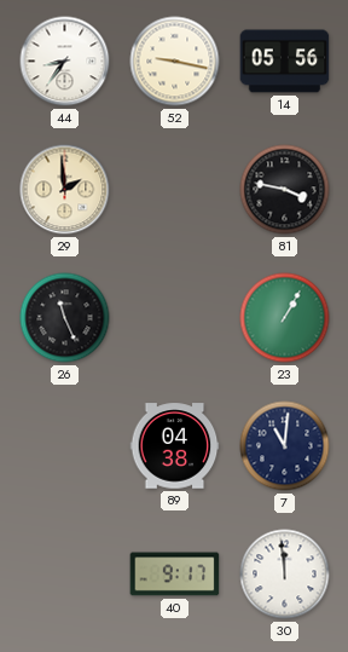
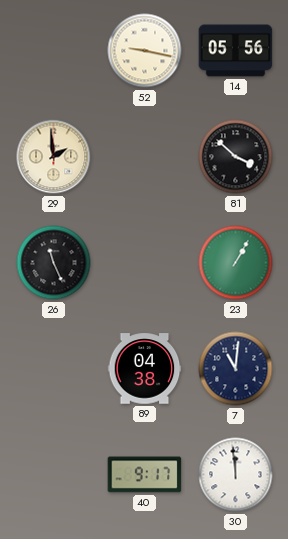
44: 8:36 -> none
81: 3:47 -> 3:52
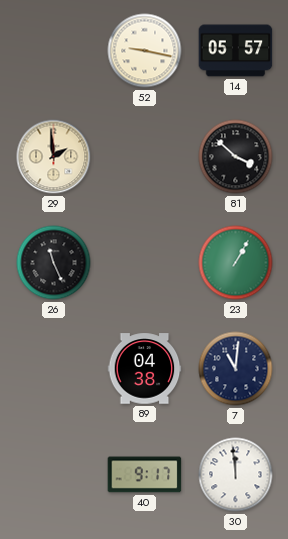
14: 05:56 -> 05:57
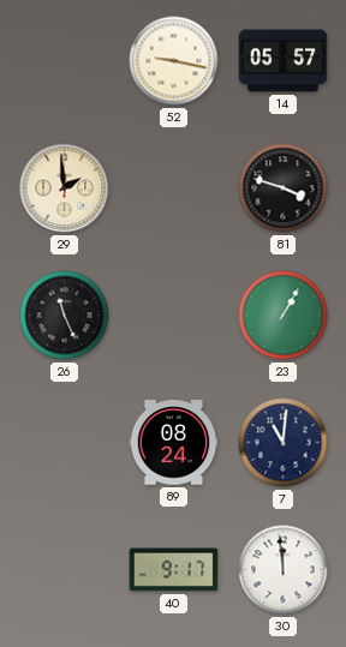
81: 3:52 -> 3:48
89: 04:38 -> 08:24
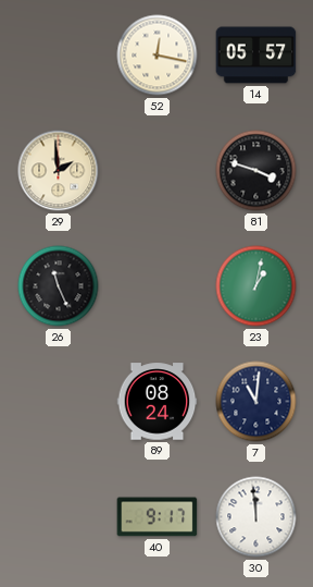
52: 9:17 -> 12:17
23: 1:05 -> 1:02
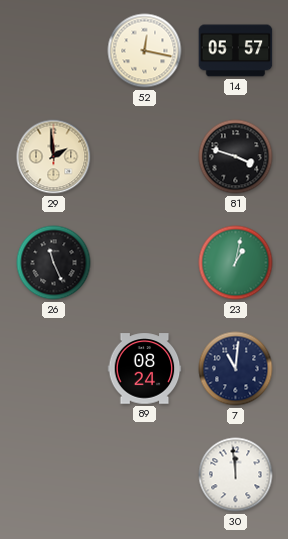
40: 9:17 -> none
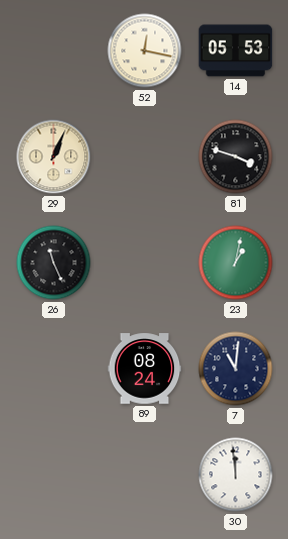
14: 05:57 -> 05:53
29: 1:59 -> 1:04
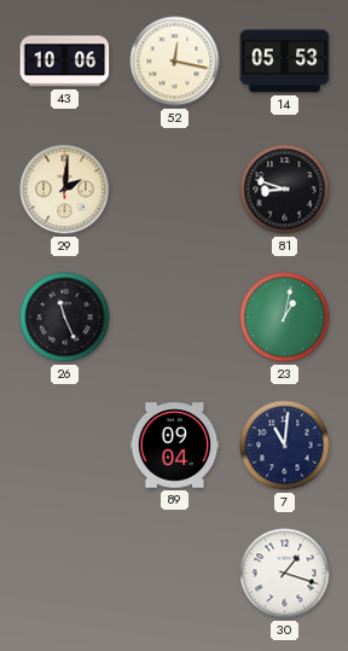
43: none -> 10:06
29: 1:04 -> 2:01
81: 3:48 -> 8:48
89: 08:24 -> 09:04
30: 11:59 -> 1:18
